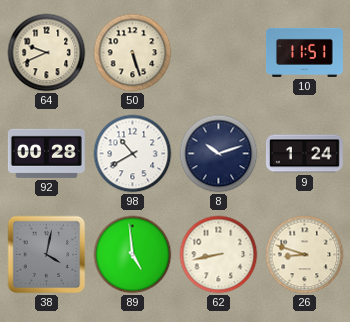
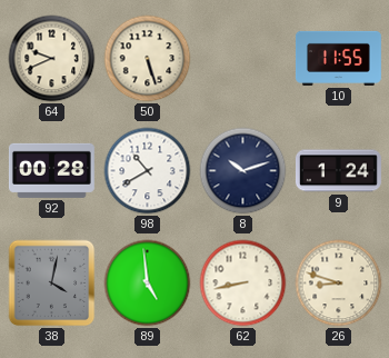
10: 11:51 -> 11:55
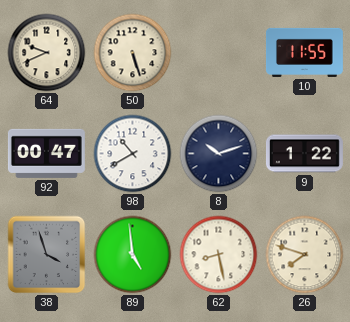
92: 00:28 -> 00:47
9: 1:24 -> 1:22
38: 4:02 -> 3:57
62: 8:43 -> 8:28
26: 8:48 -> 7:48
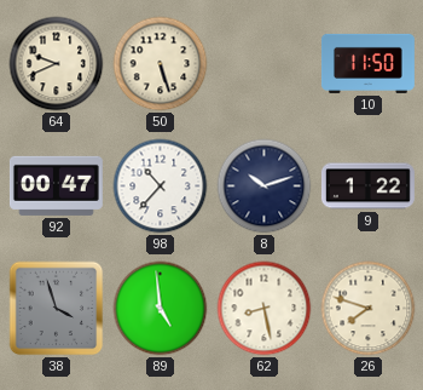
10: 11:55 -> 11:50
98: 10:40 -> 10:37
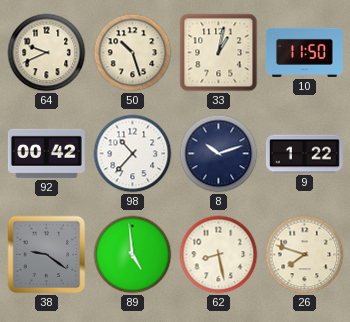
50: 5:27 -> 10:27
33: none -> 1:02
92: 00:47 -> 00:42
38: 3:57 -> 9:21
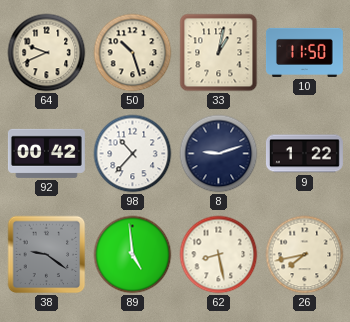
8: 10:12 -> 9:12
26: 7:48 -> 7:43
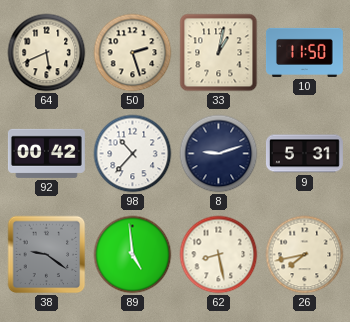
64: 9:41 -> 5:41
50: 10:27 -> 2:27
9: 1:22 -> 5:31
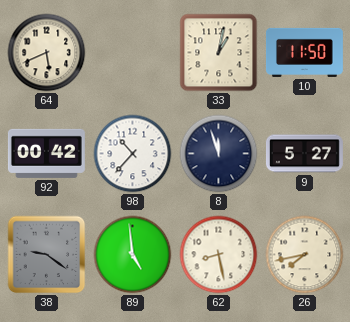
50: 2:27 -> none
8: 9:12 -> 11:57
9: 5:31 -> 5:27
